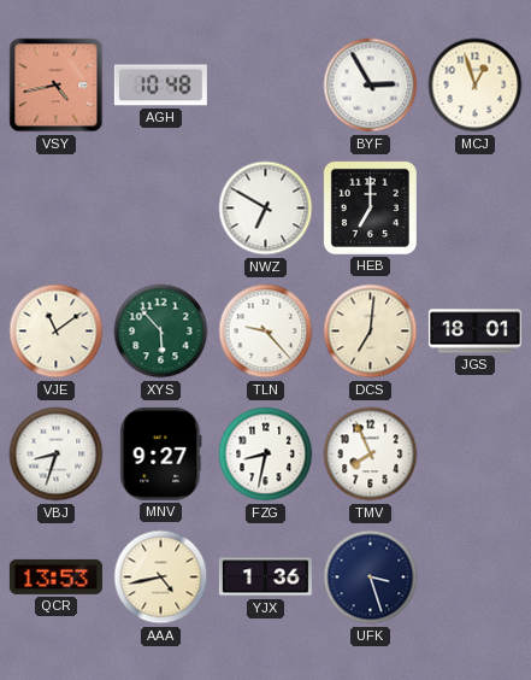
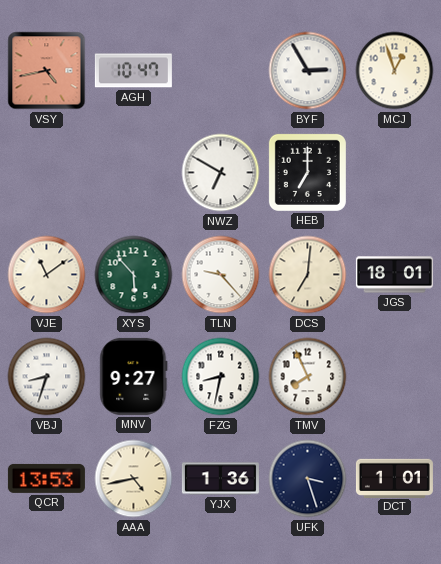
AGH: 10:48 -> 10:47
DCT: none -> 1:01
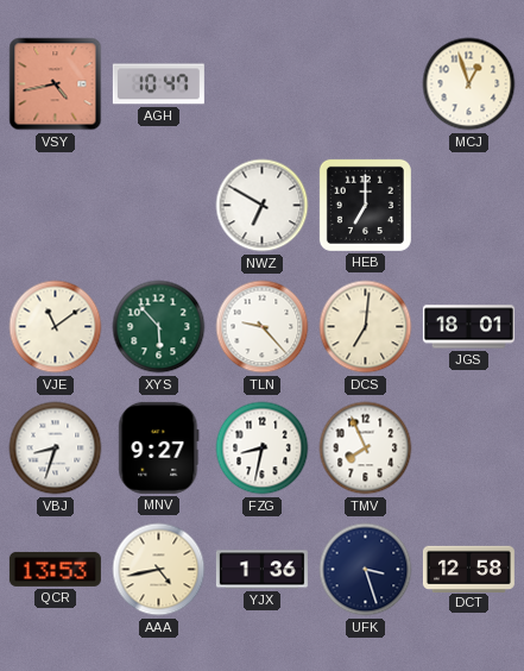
BYF: 2:55 -> none
DCT: 1:01 -> 12:58
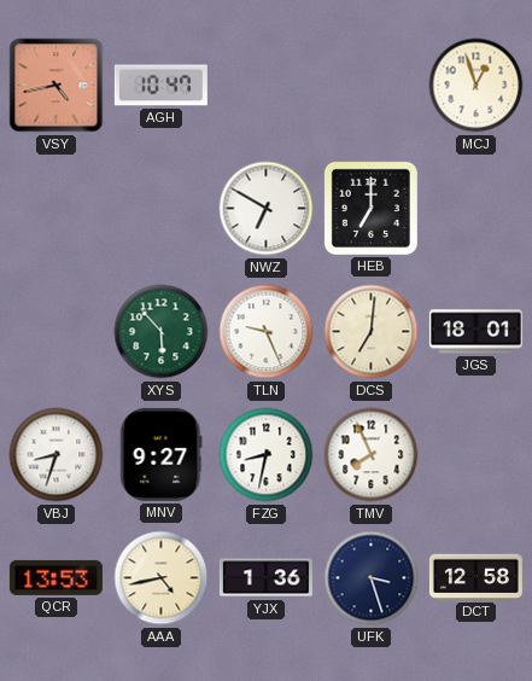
VJE: 11:09 -> none
TLN: 9:23 -> 9:26
